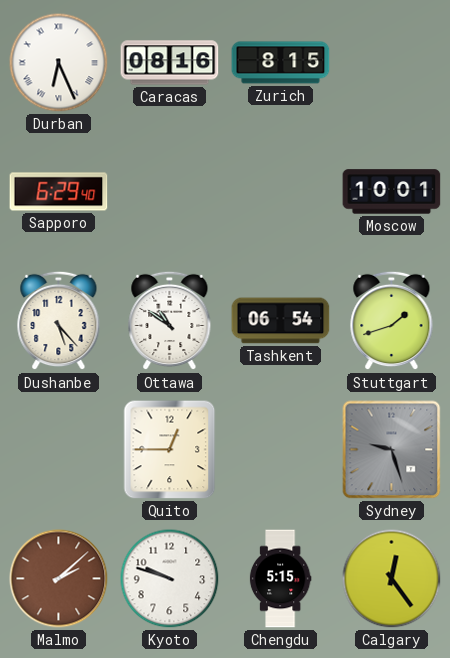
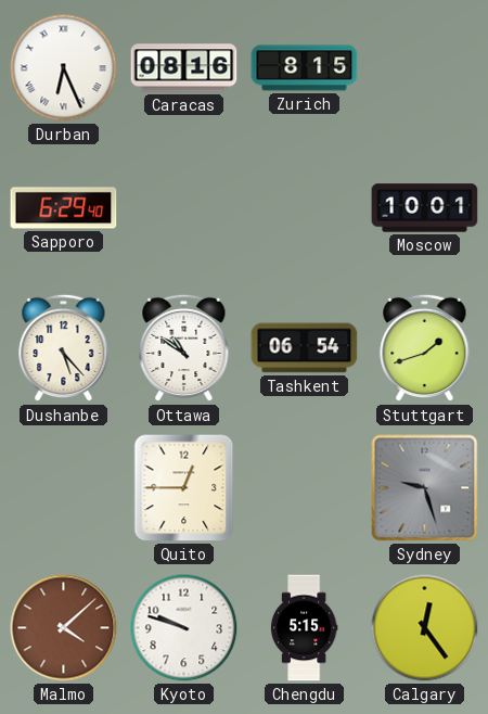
Malmo: 2:08 -> 4:08
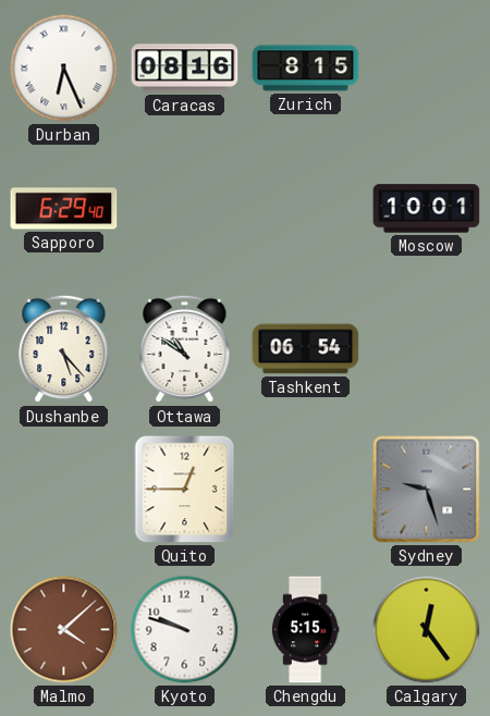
Stuttgart: 1:42 -> none
